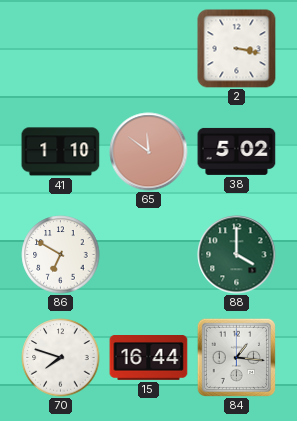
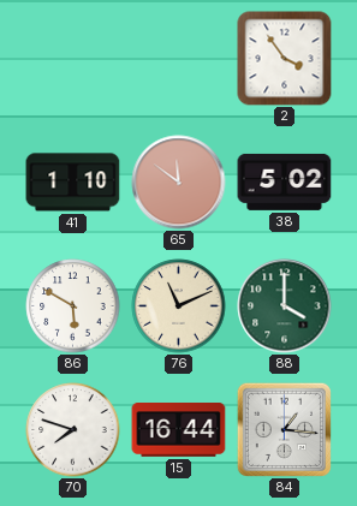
2: 3:17 -> 3:54
86: 6:50 -> 5:50
76: none -> 11:11
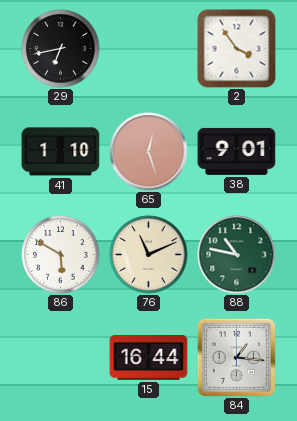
29: none -> 6:43
65: 11:51 -> 12:27
38: 5:02 -> 9:01
88: 4:00 -> 10:47
70: 7:48 -> none
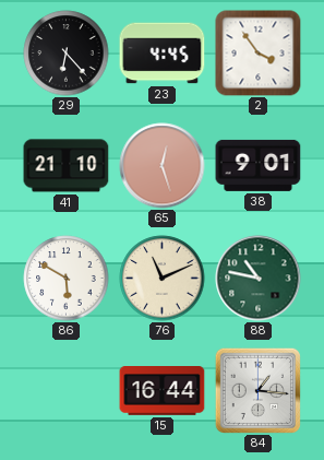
29: 6:43 -> 6:23
23: none -> 4:45
41: 1:10 -> 21:10
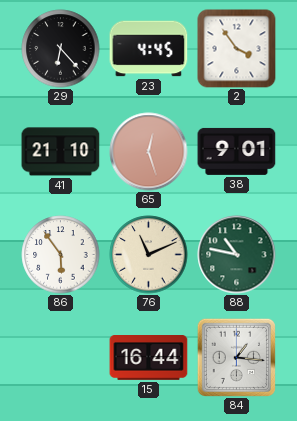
86: 5:50 -> 5:54
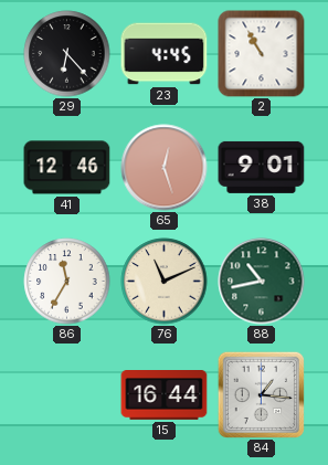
2: 3:54 -> 10:55
41: 21:10 -> 12:46
86: 5:54 -> 11:35
88: 10:47 -> 10:43
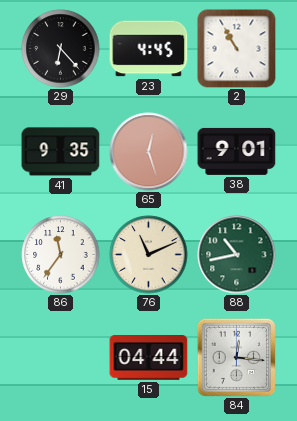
41: 12:46 -> 9:35
86: 11:35 -> 11:36
15: 16:44 -> 04:44
84: 1:16 -> 12:16
